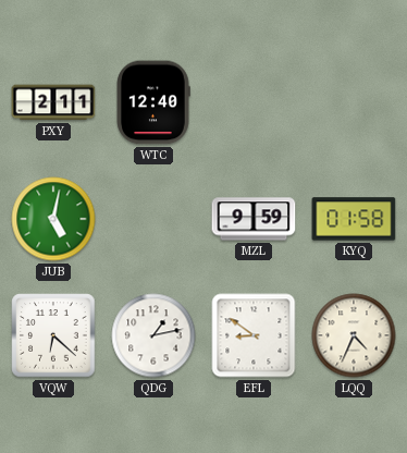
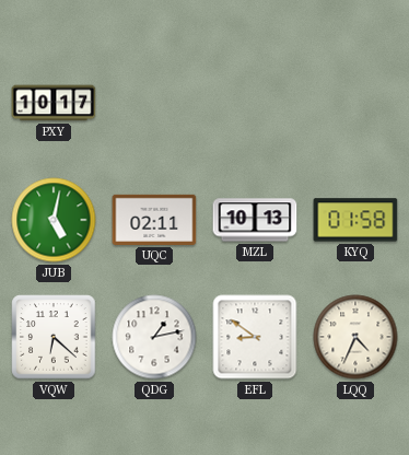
PXY: 2:11 -> 10:17
WTC: 12:40 -> none
UQC: none -> 02:11
MZL: 9:59 -> 10:13
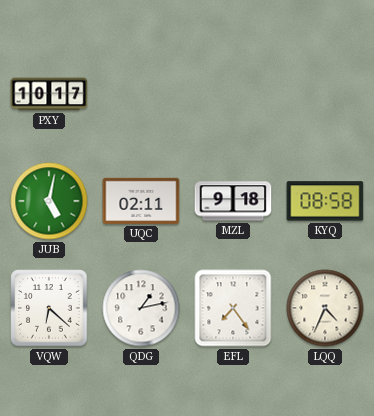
MZL: 10:13 -> 9:18
KYQ: 01:58 -> 08:58
EFL: 8:51 -> 7:24
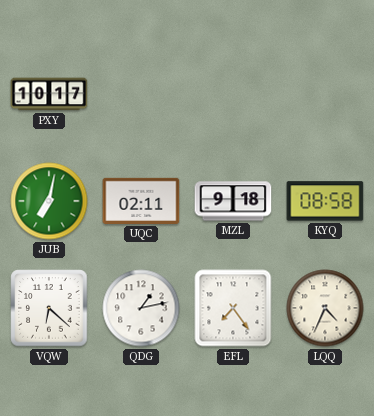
JUB: 5:02 -> 7:02
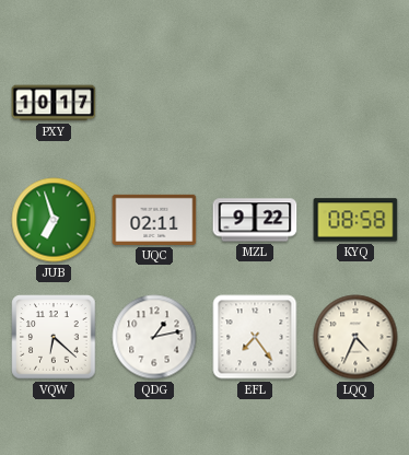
JUB: 7:02 -> 6:57
MZL: 9:18 -> 9:22
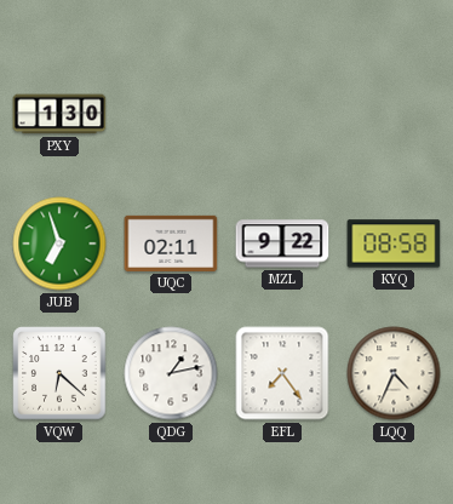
PXY: 10:17 -> 1:30
